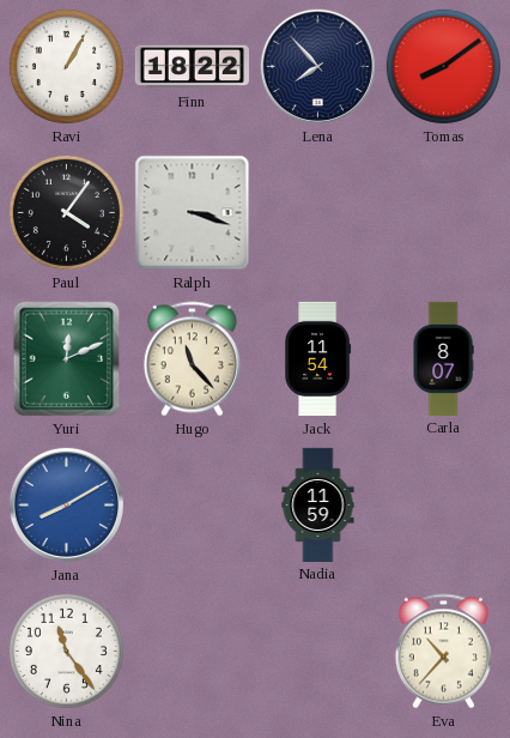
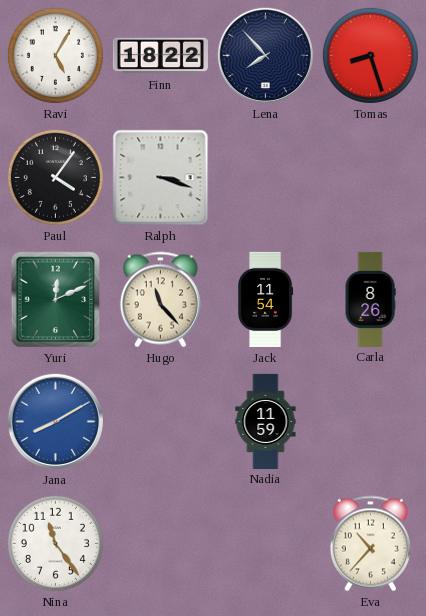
Ravi: 1:05 -> 5:05
Tomas: 8:09 -> 8:27
Carla: 8:07 -> 8:26
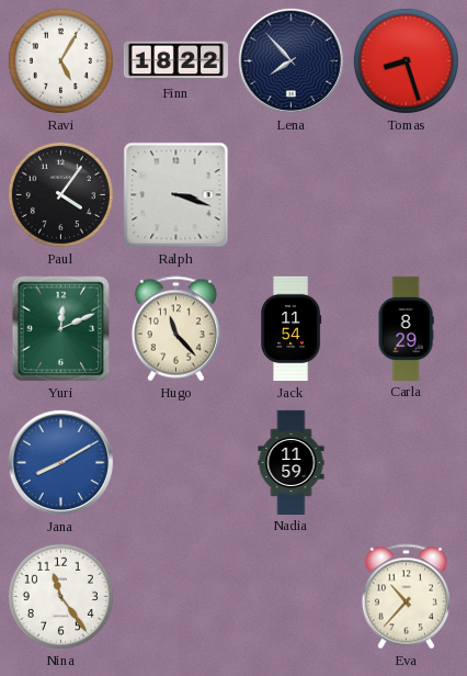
Carla: 8:26 -> 8:29
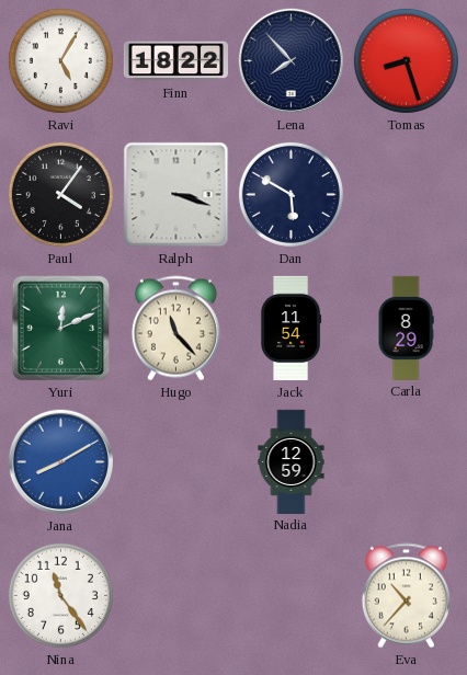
Dan: none -> 5:50
Nadia: 11:59 -> 12:59
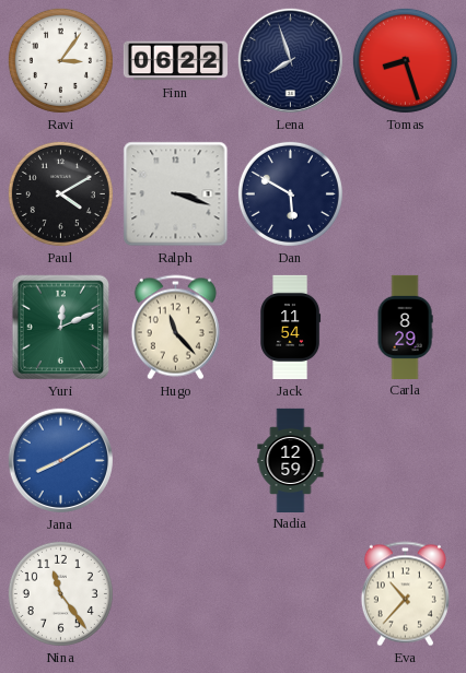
Ravi: 5:05 -> 3:06
Finn: 18:22 -> 06:22
Lena: 7:53 -> 7:57
Paul: 4:06 -> 4:10
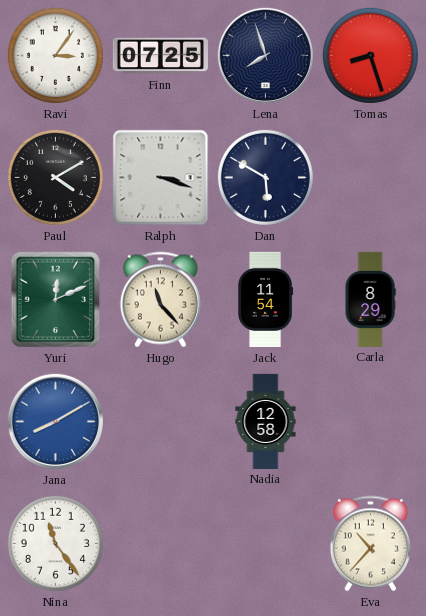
Finn: 06:22 -> 07:25
Nadia: 12:59 -> 12:58
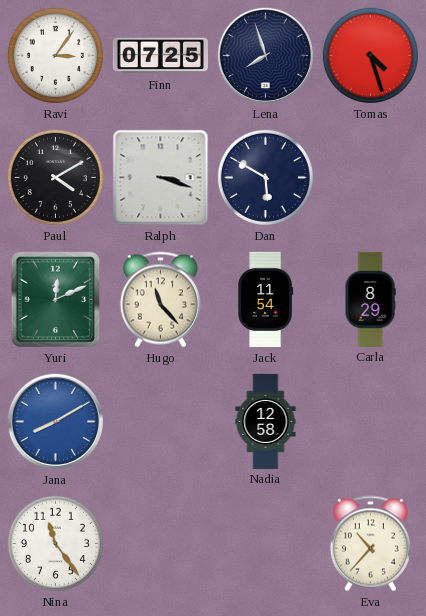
Tomas: 8:27 -> 4:27
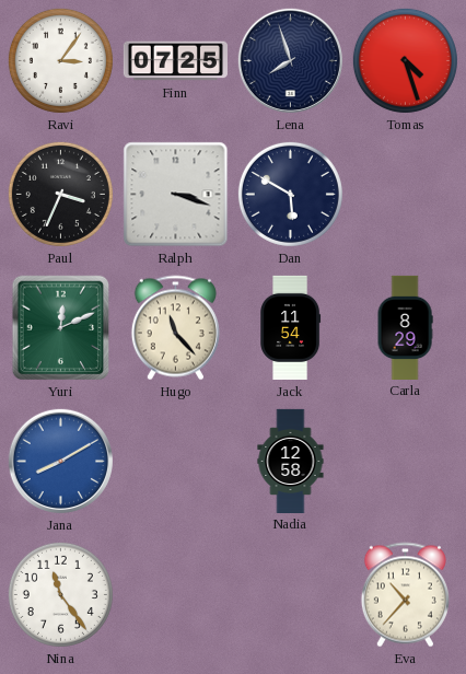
Paul: 4:10 -> 3:34
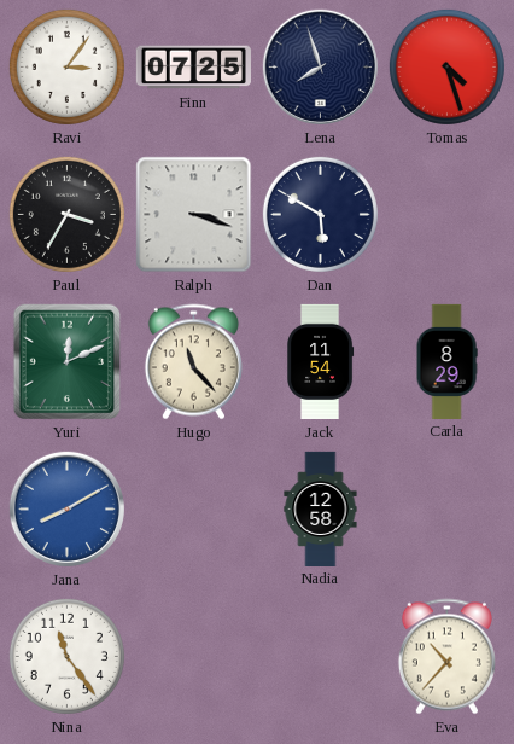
Paul: 3:34 -> 3:35
